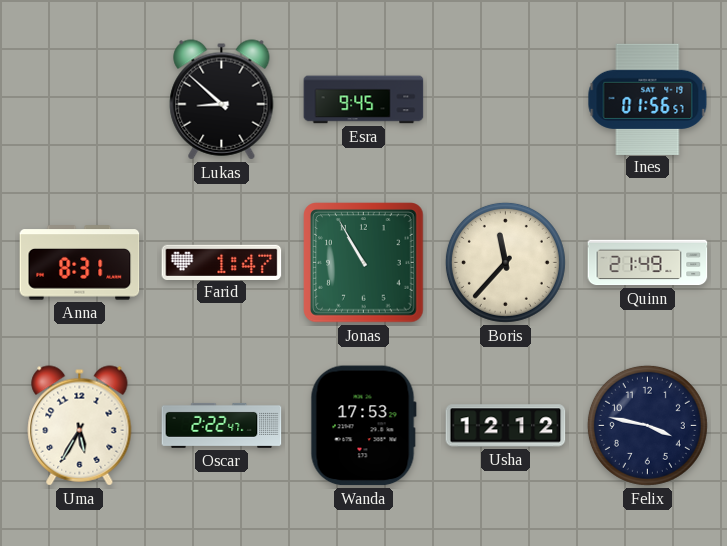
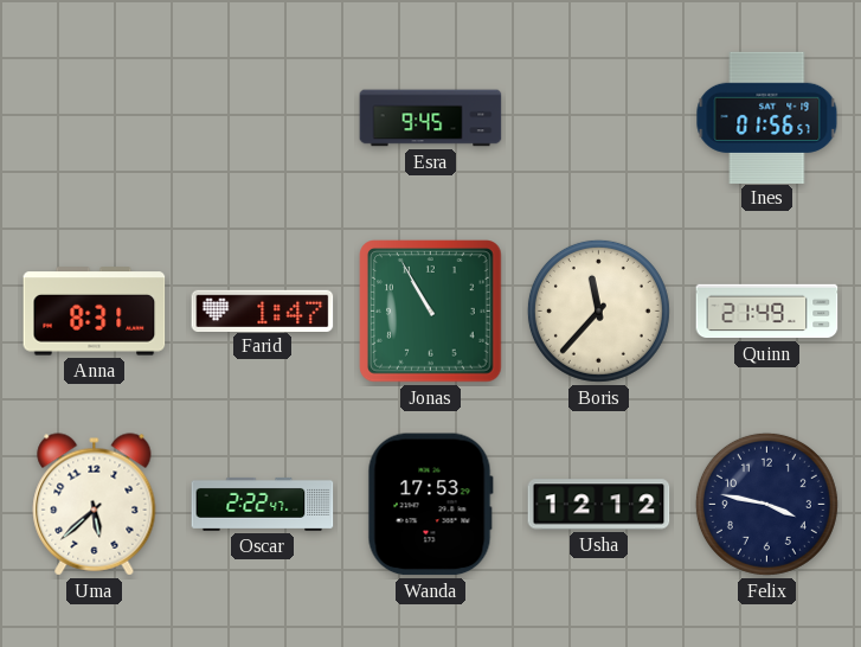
Lukas: 8:52 -> none
Uma: 5:35 -> 5:38
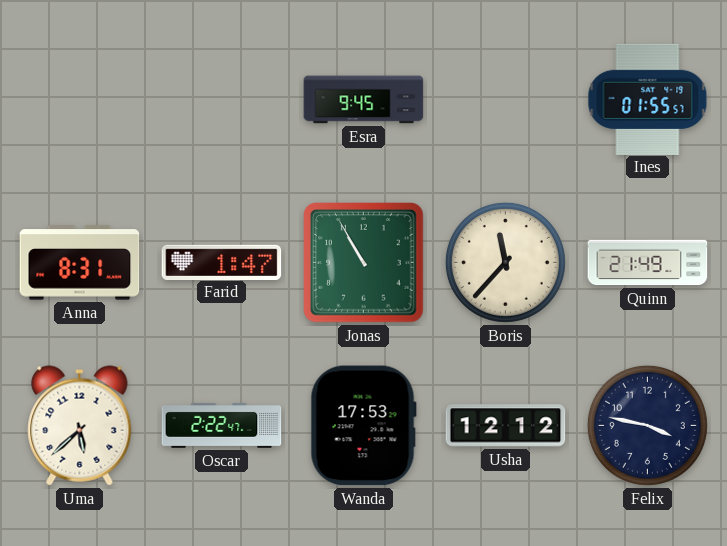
Ines: 01:56 -> 01:55
